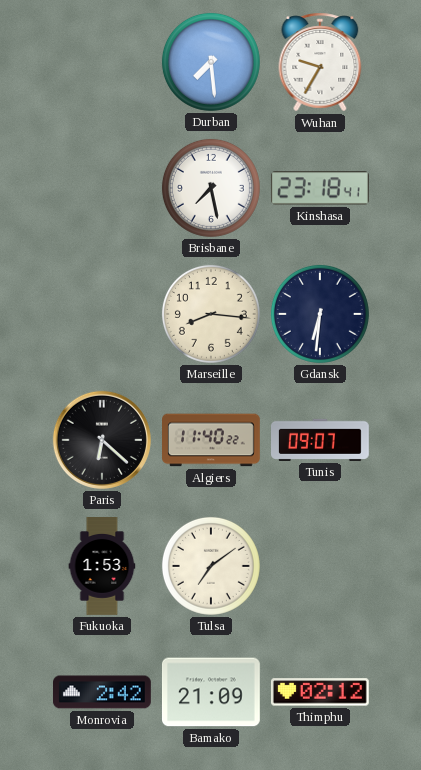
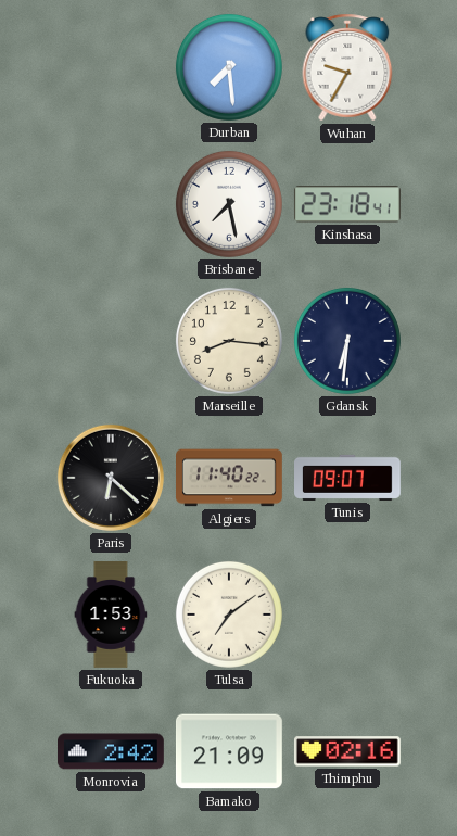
Thimphu: 02:12 -> 02:16
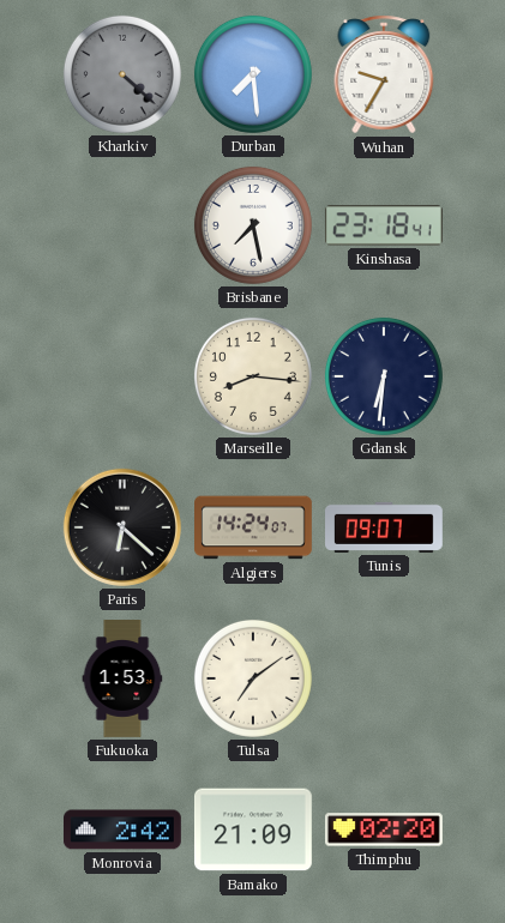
Kharkiv: none -> 4:22
Algiers: 11:40 -> 14:24
Thimphu: 02:16 -> 02:20
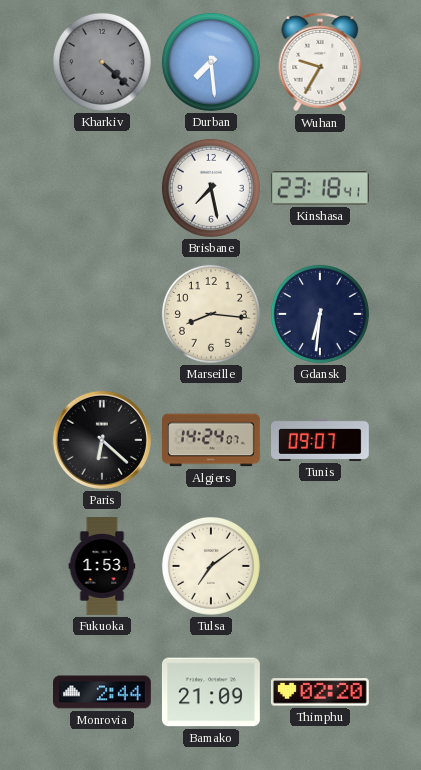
Monrovia: 2:42 -> 2:44
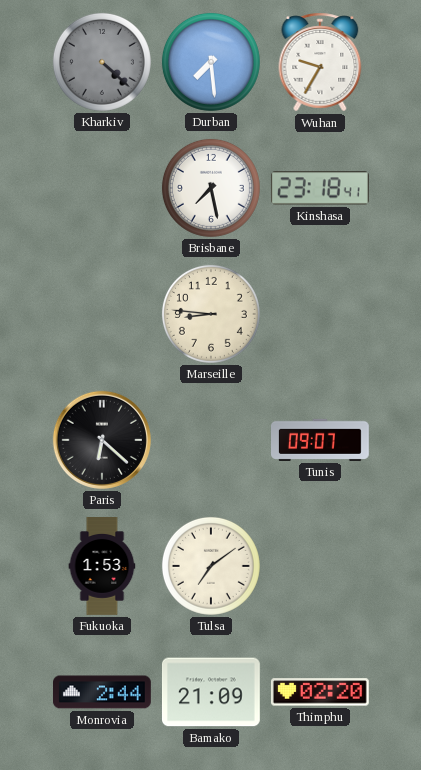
Marseille: 8:16 -> 8:46
Gdansk: 6:31 -> none
Algiers: 14:24 -> none
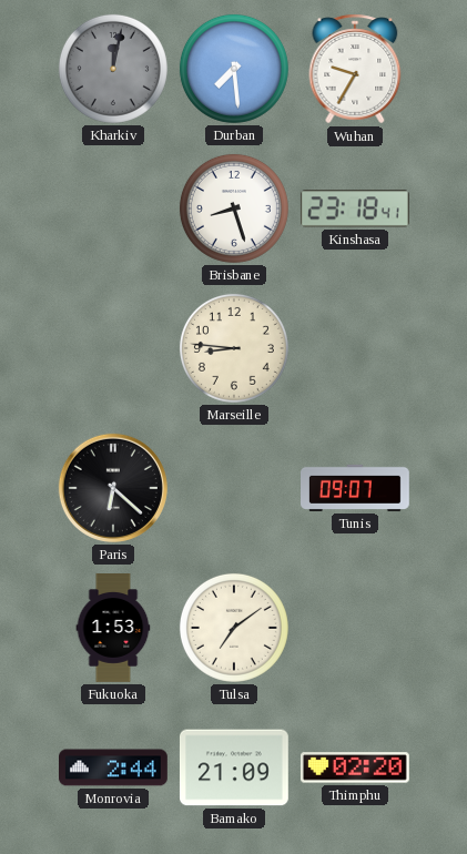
Kharkiv: 4:22 -> 12:02
Brisbane: 7:28 -> 8:27
